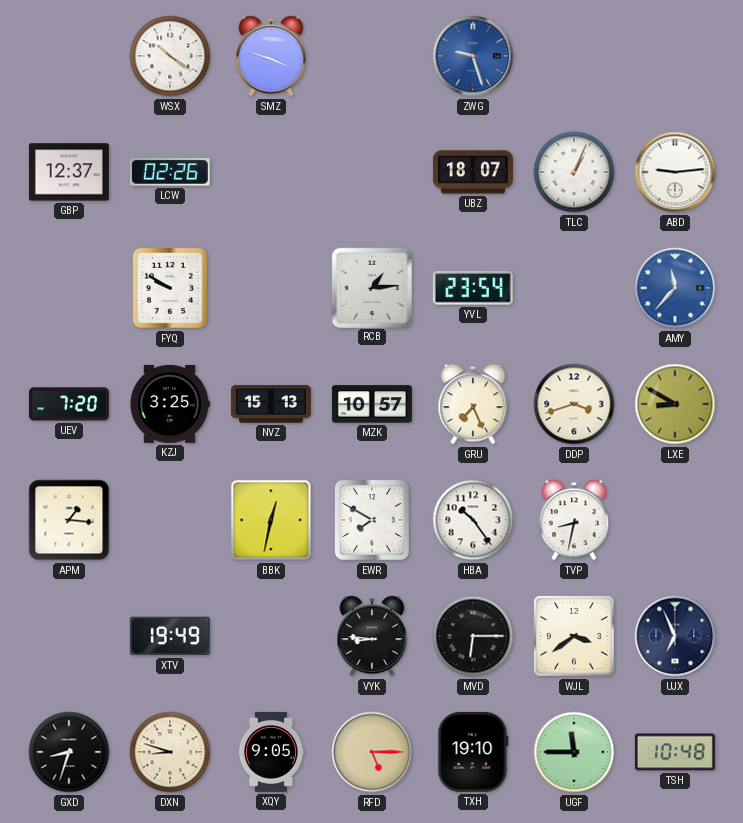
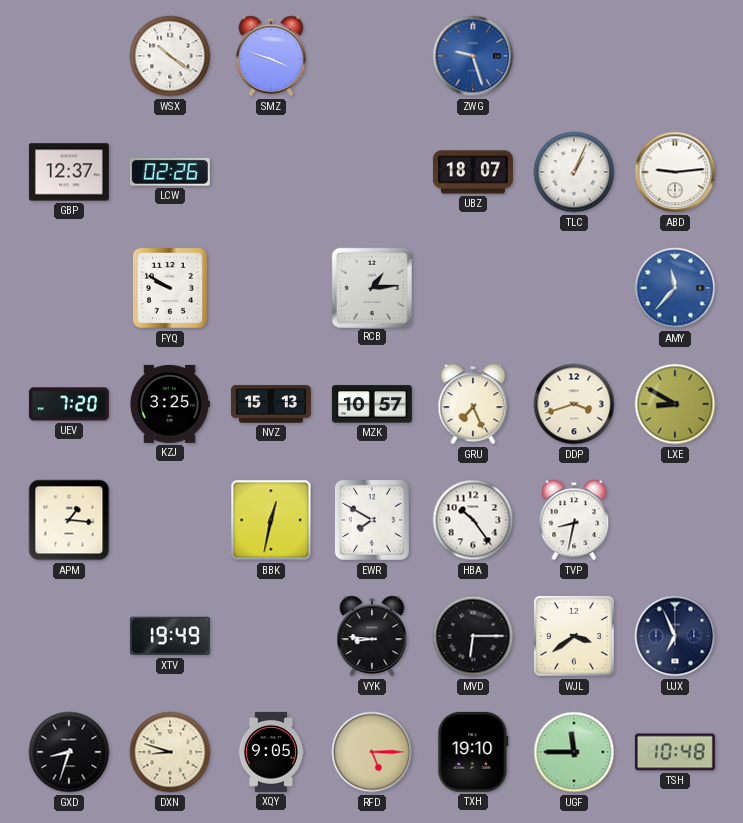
YVL: 23:54 -> none
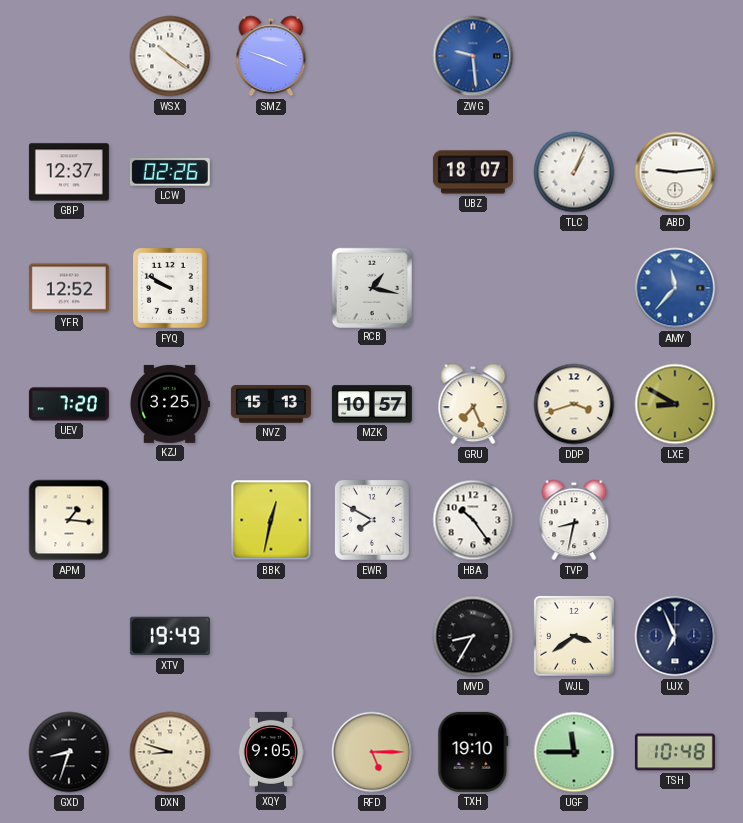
ZWG: 9:27 -> 9:29
YFR: none -> 12:52
RCB: 1:14 -> 1:17
VYK: 8:46 -> none
MVD: 6:15 -> 8:35
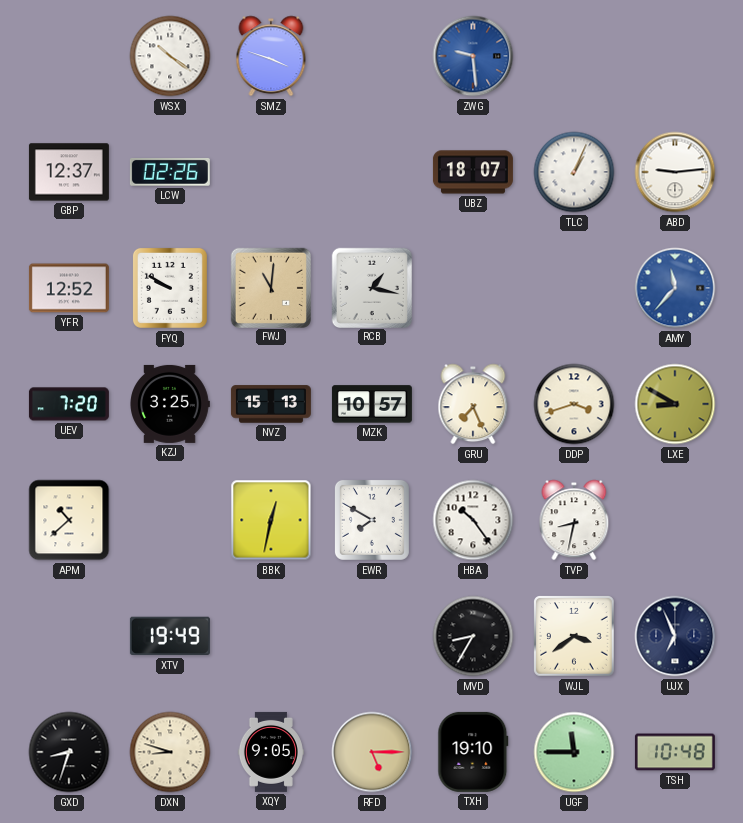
FWJ: none -> 11:01
APM: 1:16 -> 10:38
